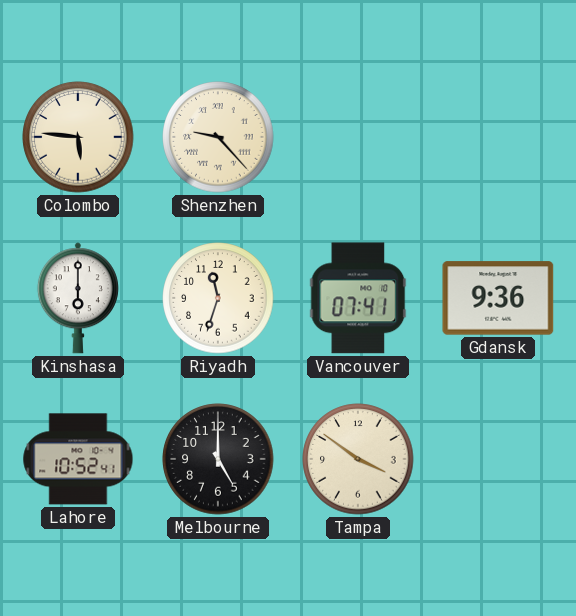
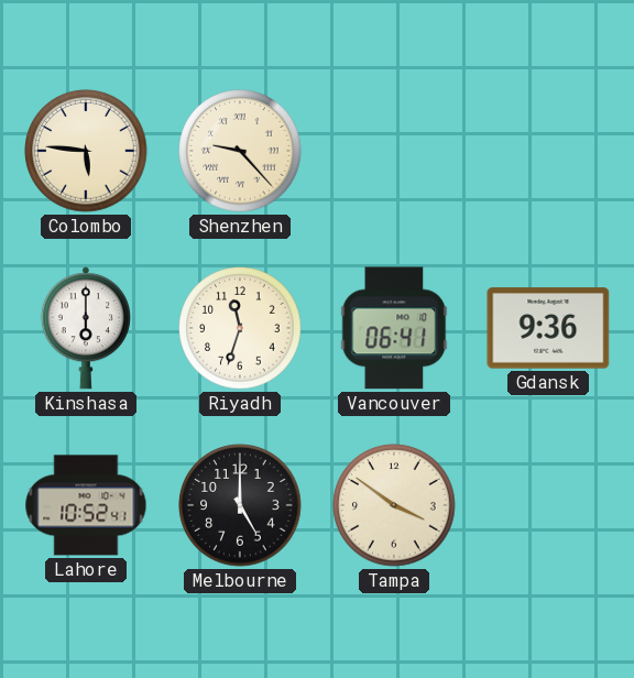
Vancouver: 07:41 -> 06:41
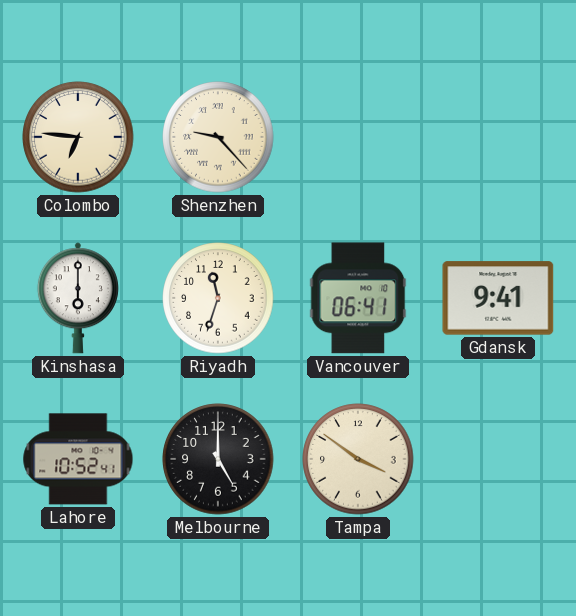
Colombo: 5:46 -> 6:46
Gdansk: 9:36 -> 9:41
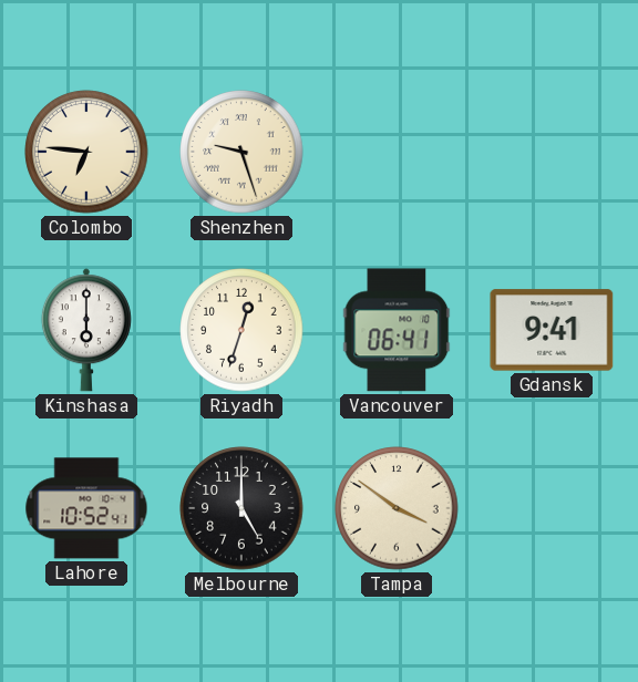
Shenzhen: 9:23 -> 9:27
Riyadh: 11:33 -> 12:33
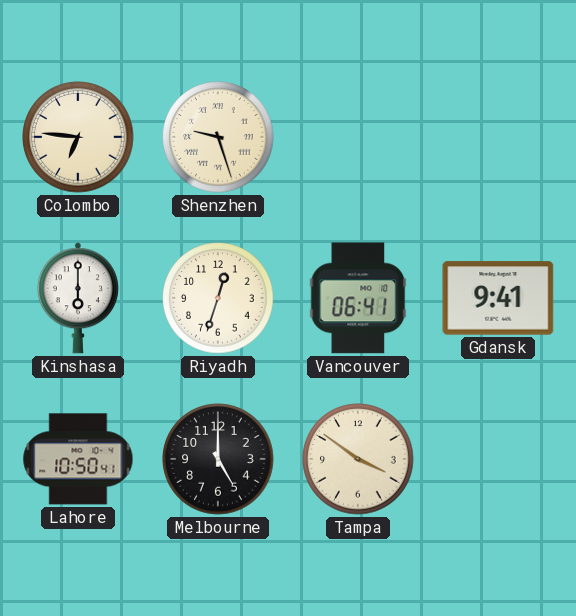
Lahore: 10:52 -> 10:50
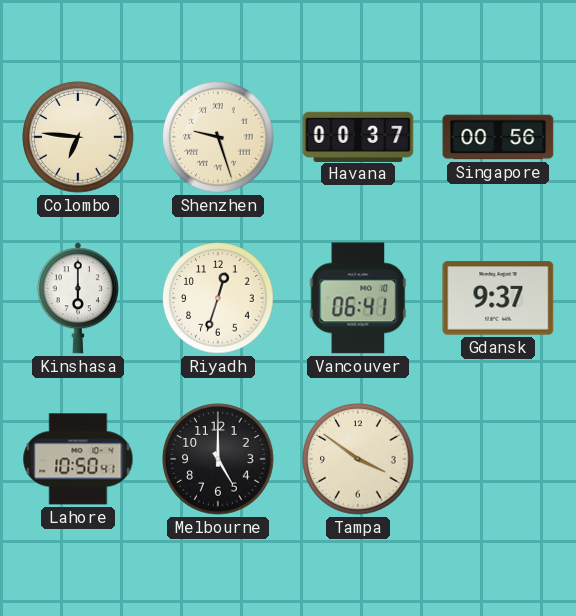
Havana: none -> 00:37
Singapore: none -> 00:56
Gdansk: 9:41 -> 9:37
